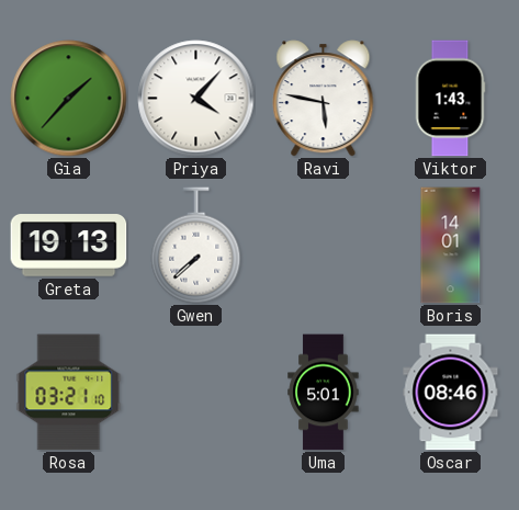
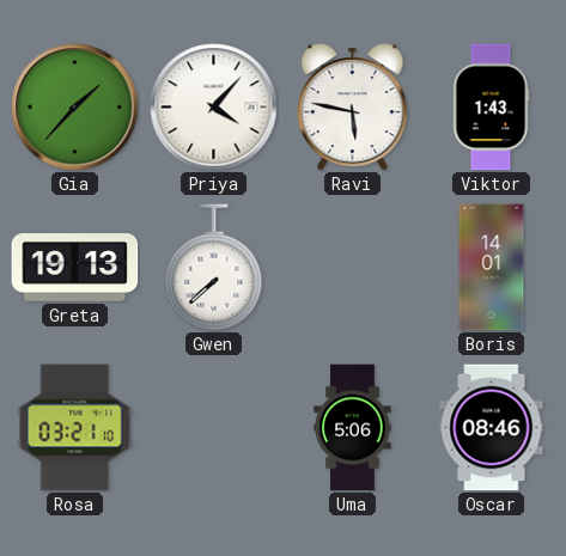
Uma: 5:01 -> 5:06
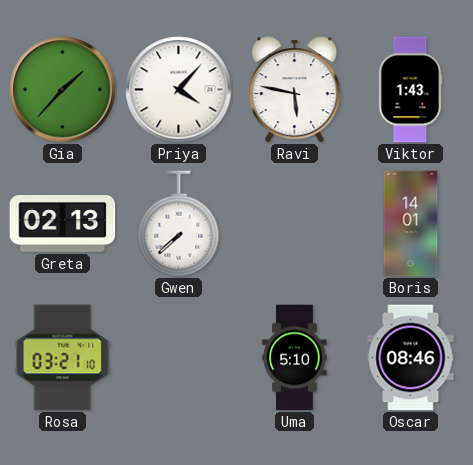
Greta: 19:13 -> 02:13
Uma: 5:06 -> 5:10
